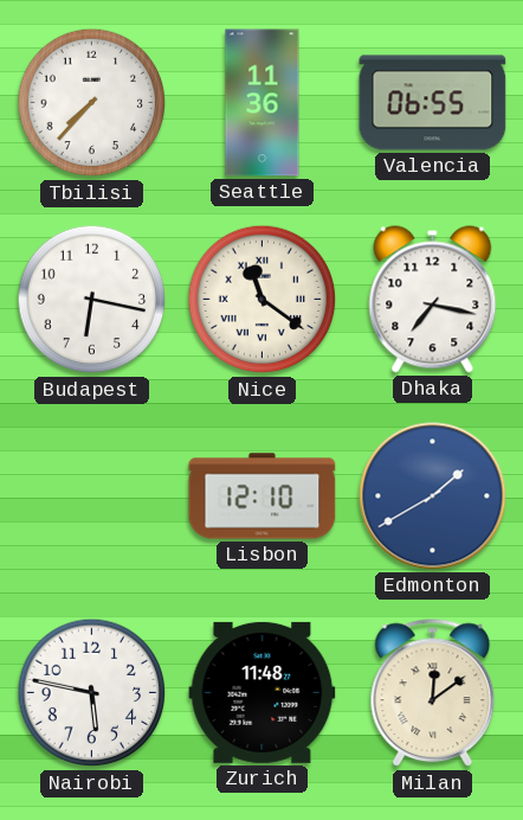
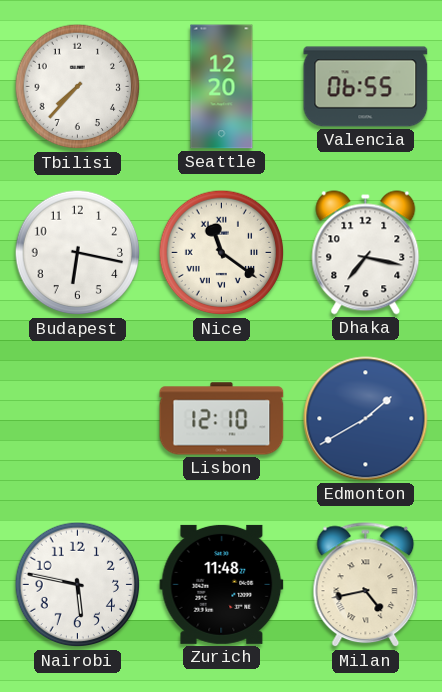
Seattle: 11:36 -> 12:20
Milan: 12:09 -> 4:43
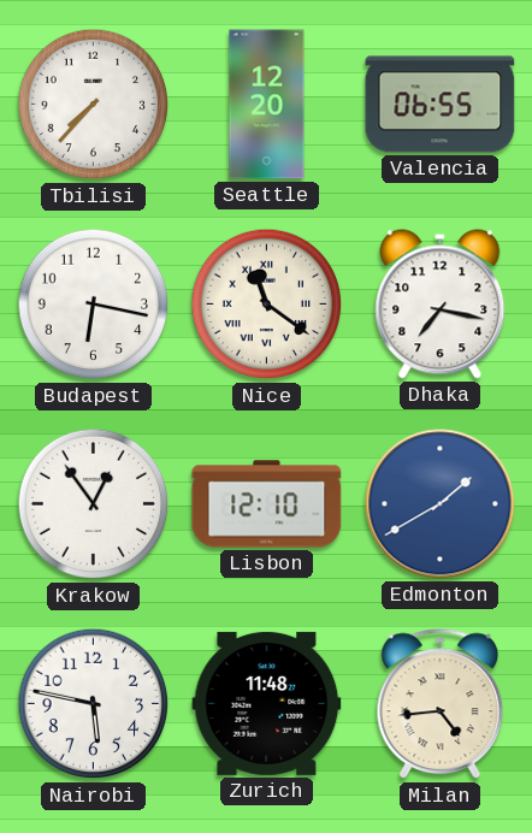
Krakow: none -> 12:54
Milan: 4:43 -> 4:44
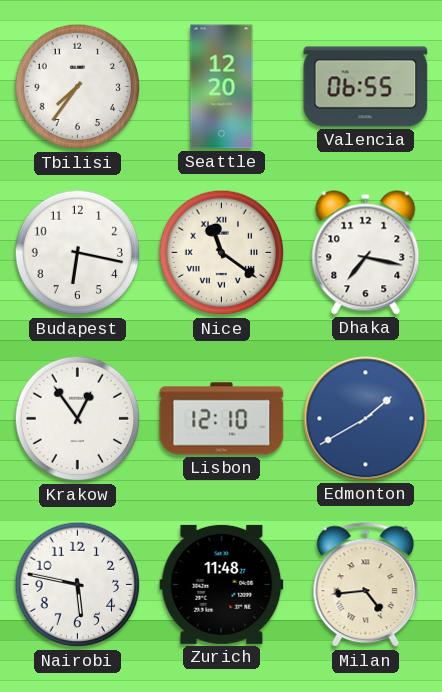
Tbilisi: 7:37 -> 7:36
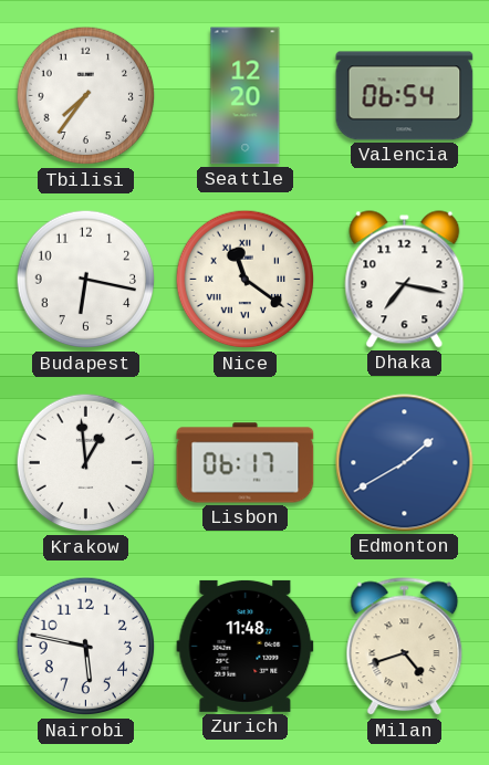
Valencia: 06:55 -> 06:54
Krakow: 12:54 -> 12:59
Lisbon: 12:10 -> 06:17
Milan: 4:44 -> 4:42
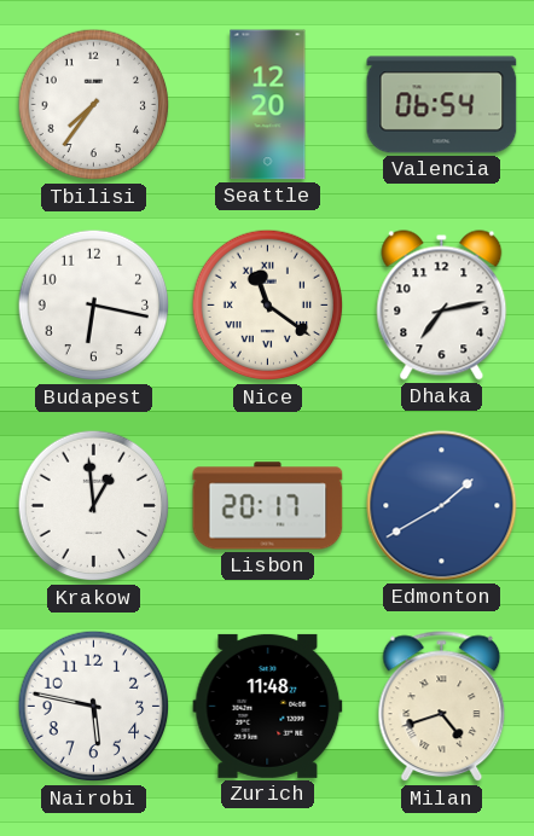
Dhaka: 7:17 -> 7:13
Lisbon: 06:17 -> 20:17
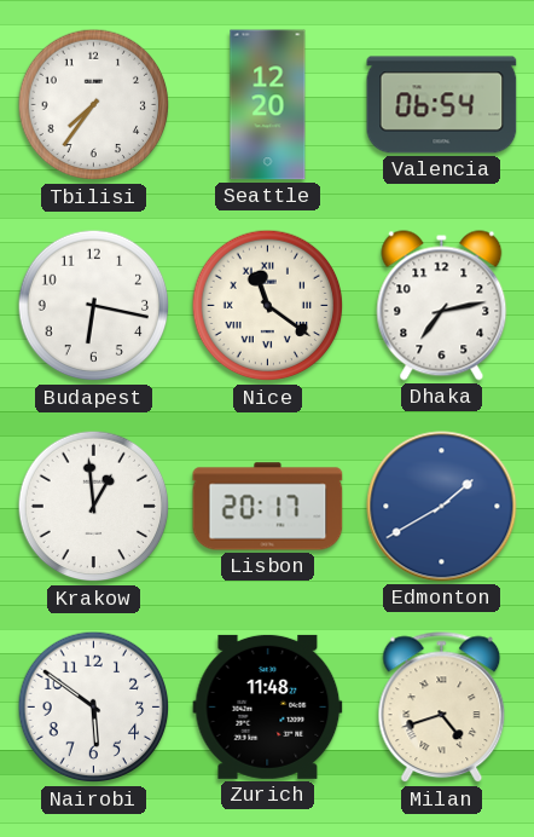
Nairobi: 5:47 -> 5:51
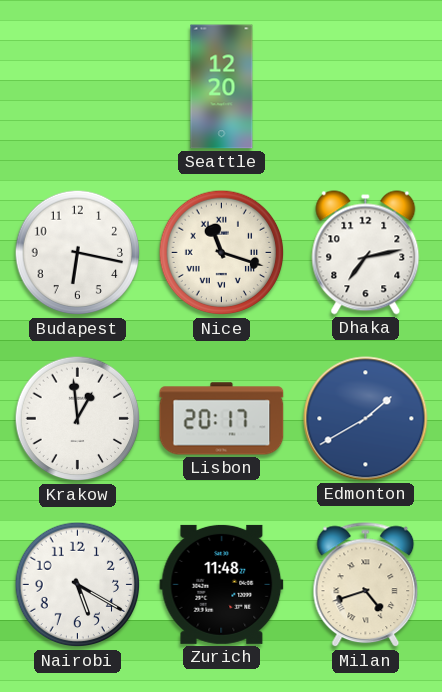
Tbilisi: 7:36 -> none
Valencia: 06:54 -> none
Nice: 11:21 -> 11:18
Nairobi: 5:51 -> 5:20
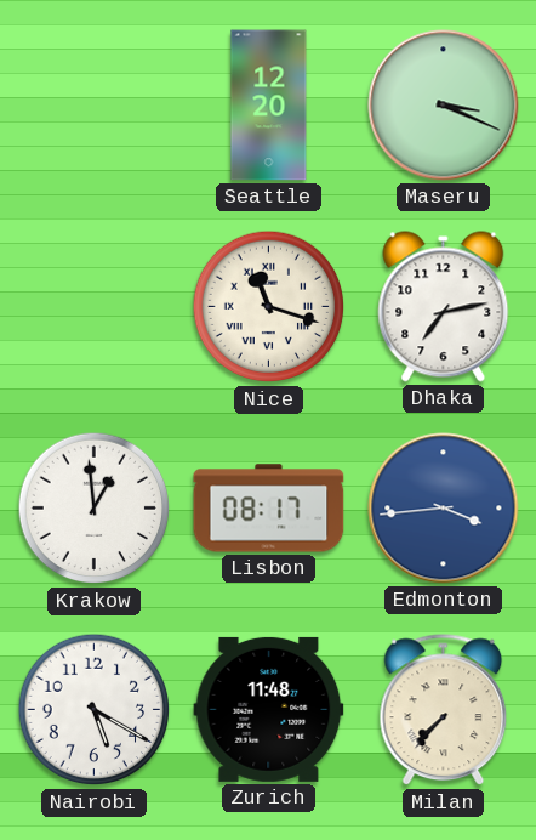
Maseru: none -> 3:19
Budapest: 6:17 -> none
Lisbon: 20:17 -> 08:17
Edmonton: 1:40 -> 3:44
Milan: 4:42 -> 7:37
